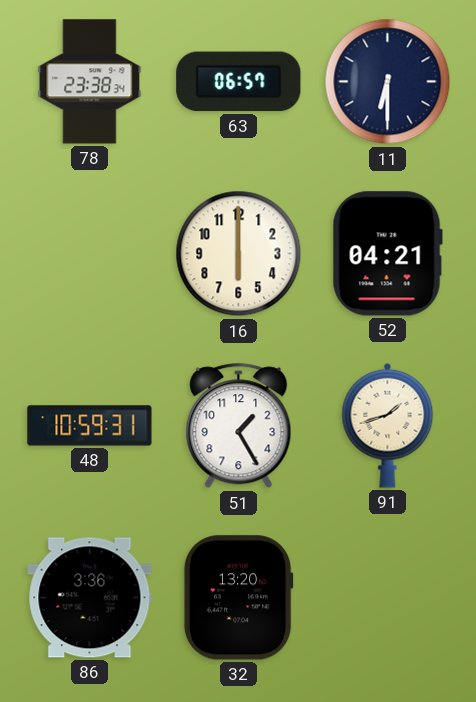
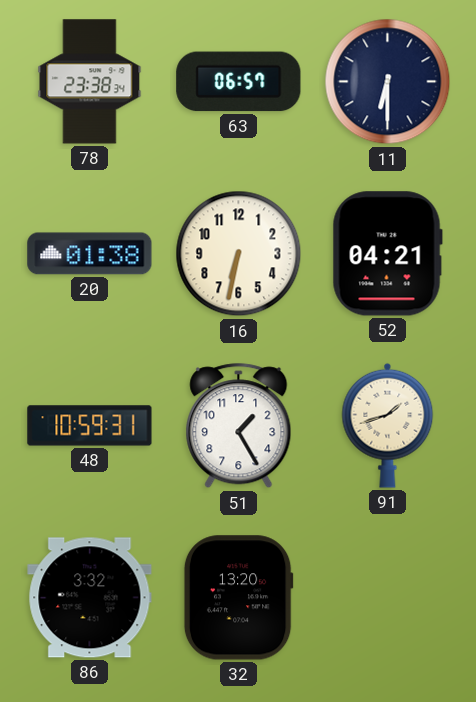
20: none -> 01:38
16: 6:00 -> 6:32
86: 3:36 -> 3:32
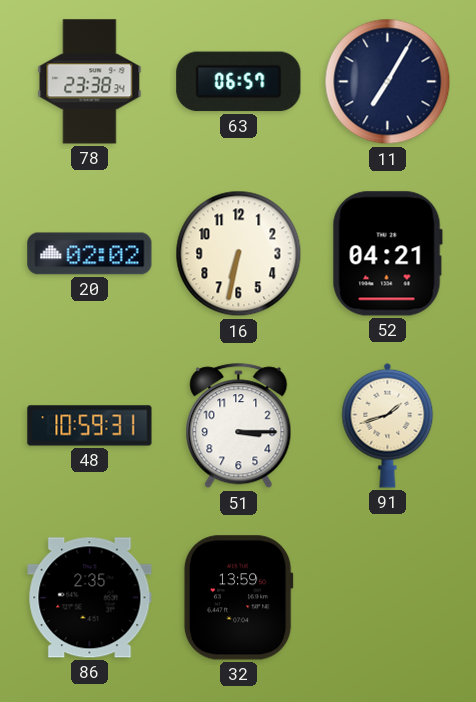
11: 6:30 -> 7:05
20: 01:38 -> 02:02
51: 1:25 -> 3:15
86: 3:32 -> 2:35
32: 13:20 -> 13:59
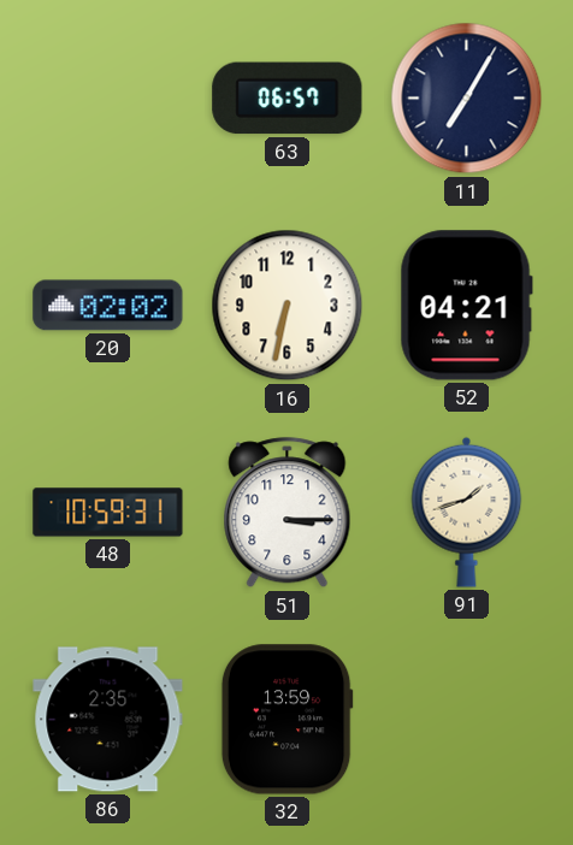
78: 23:38 -> none
